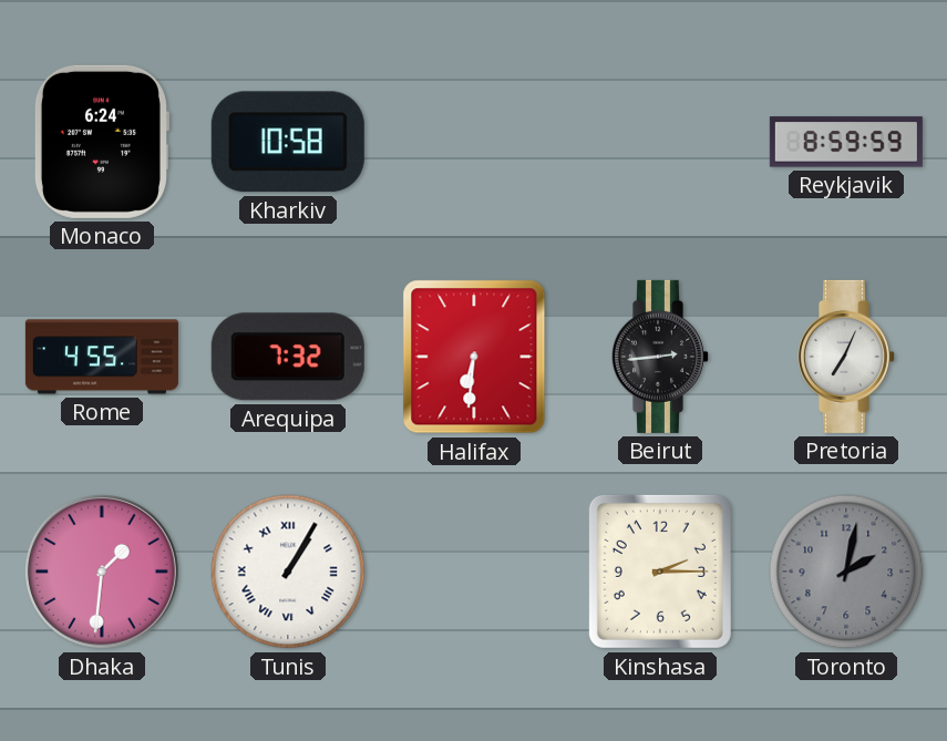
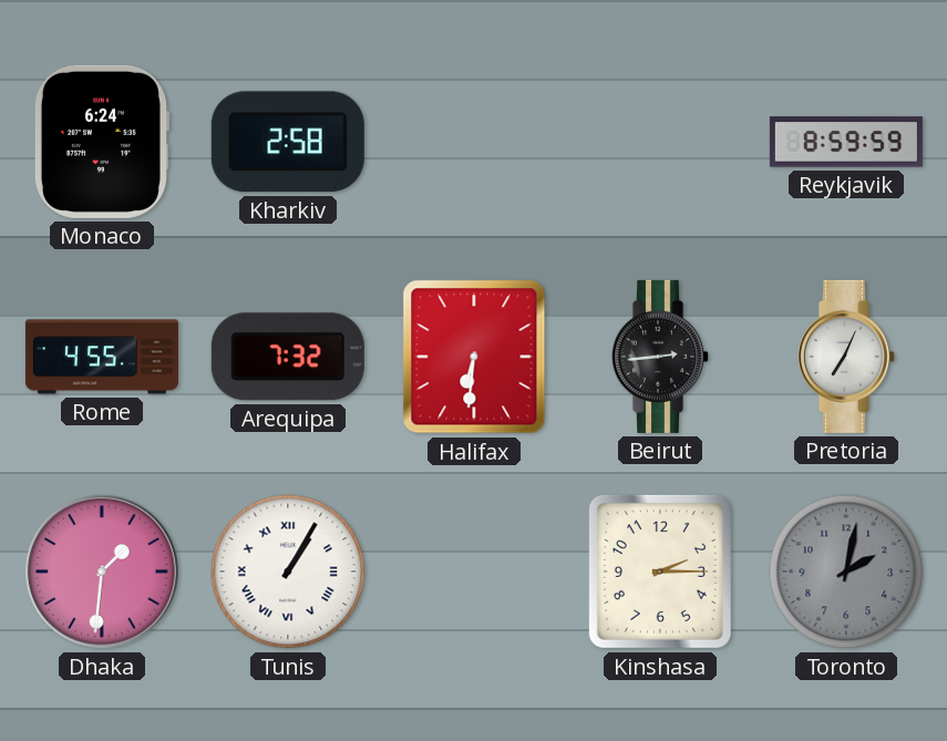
Kharkiv: 10:58 -> 2:58
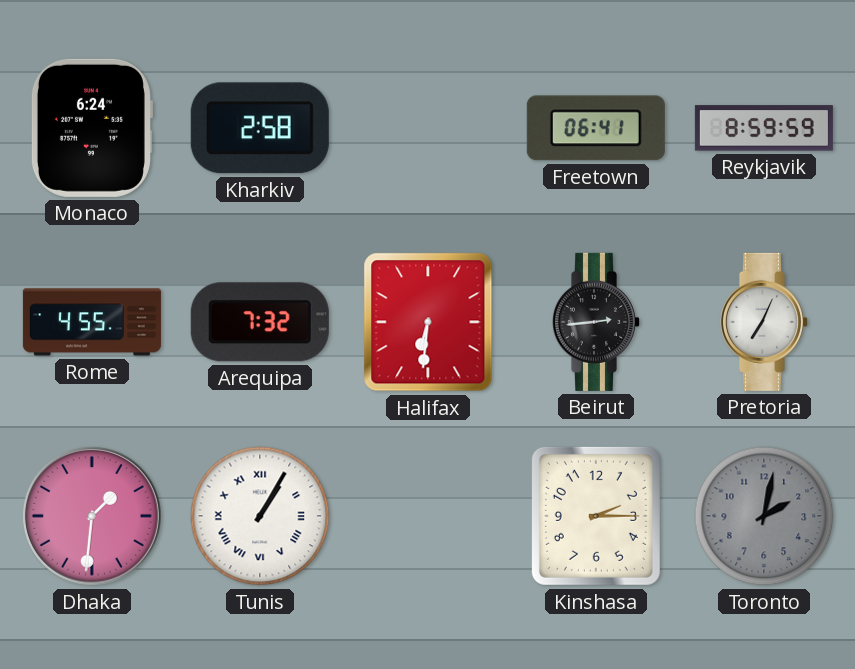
Freetown: none -> 06:41
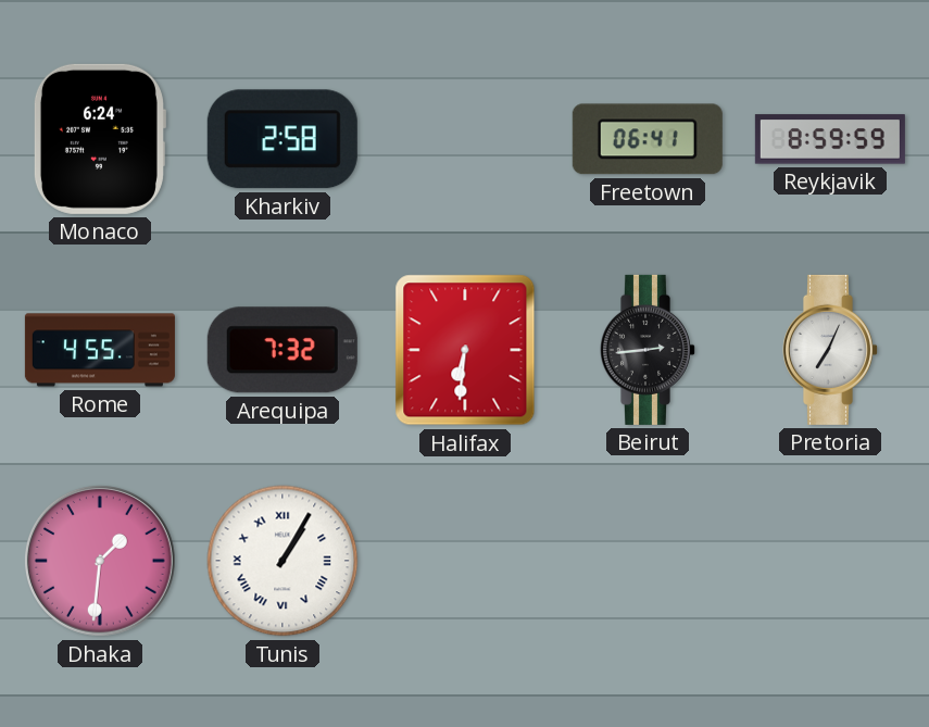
Kinshasa: 2:15 -> none
Toronto: 2:02 -> none
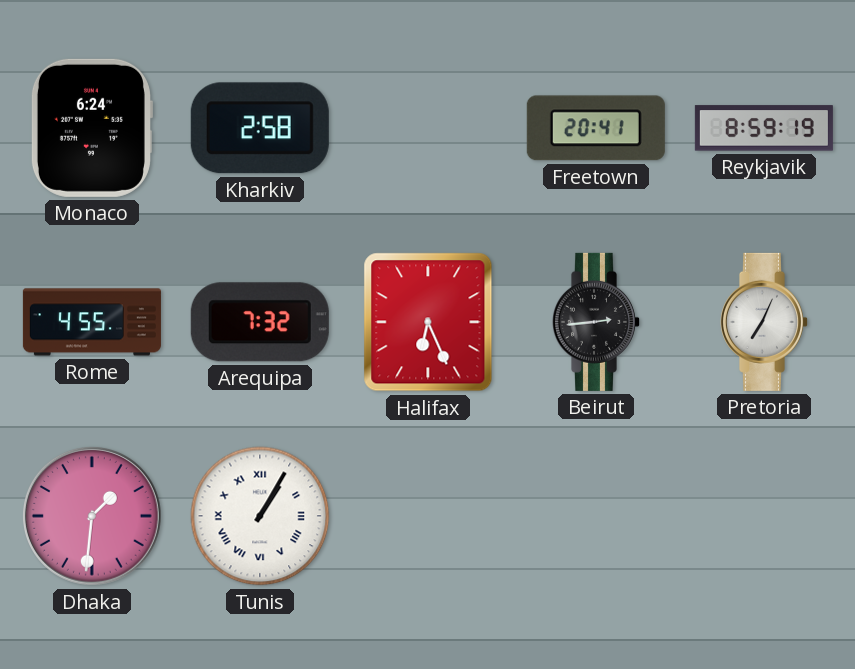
Freetown: 06:41 -> 20:41
Reykjavik: 8:59:59 -> 8:59:19
Halifax: 6:31 -> 6:26
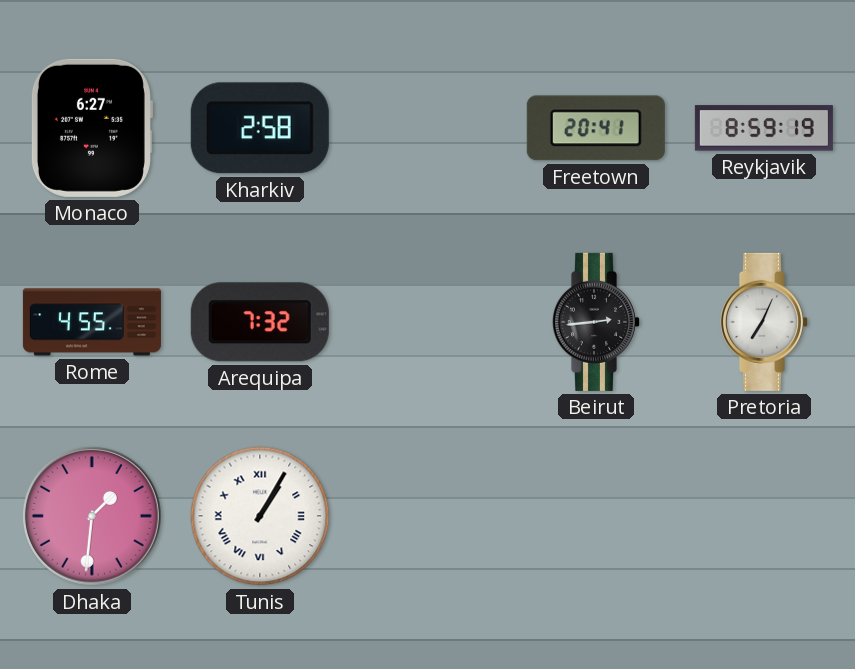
Monaco: 6:24 -> 6:27
Halifax: 6:26 -> none
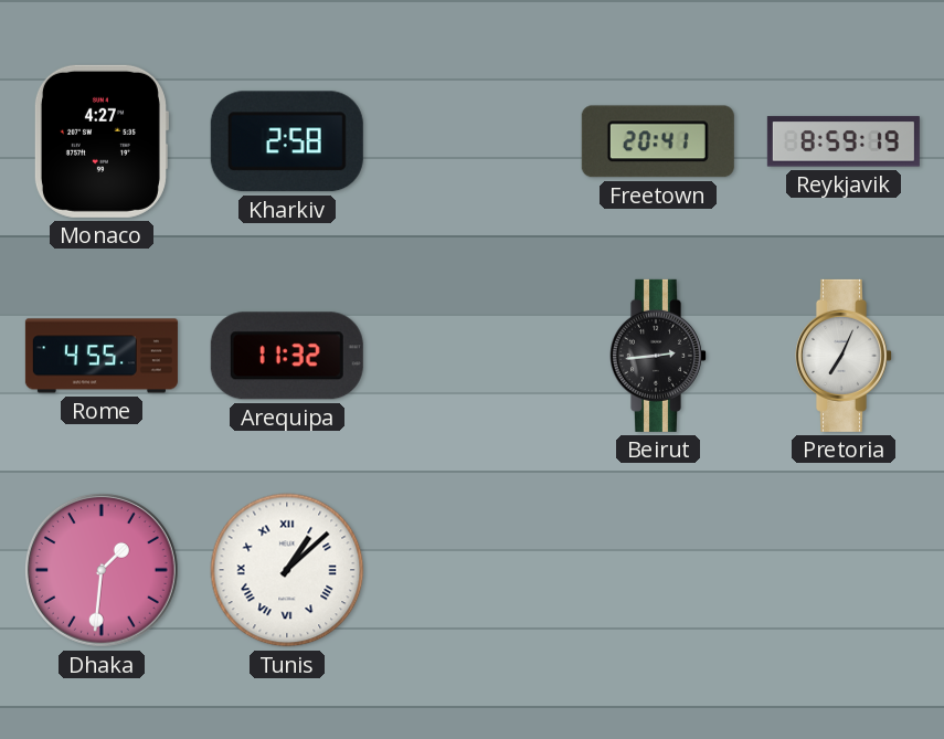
Monaco: 6:27 -> 4:27
Arequipa: 7:32 -> 11:32
Tunis: 1:05 -> 1:08
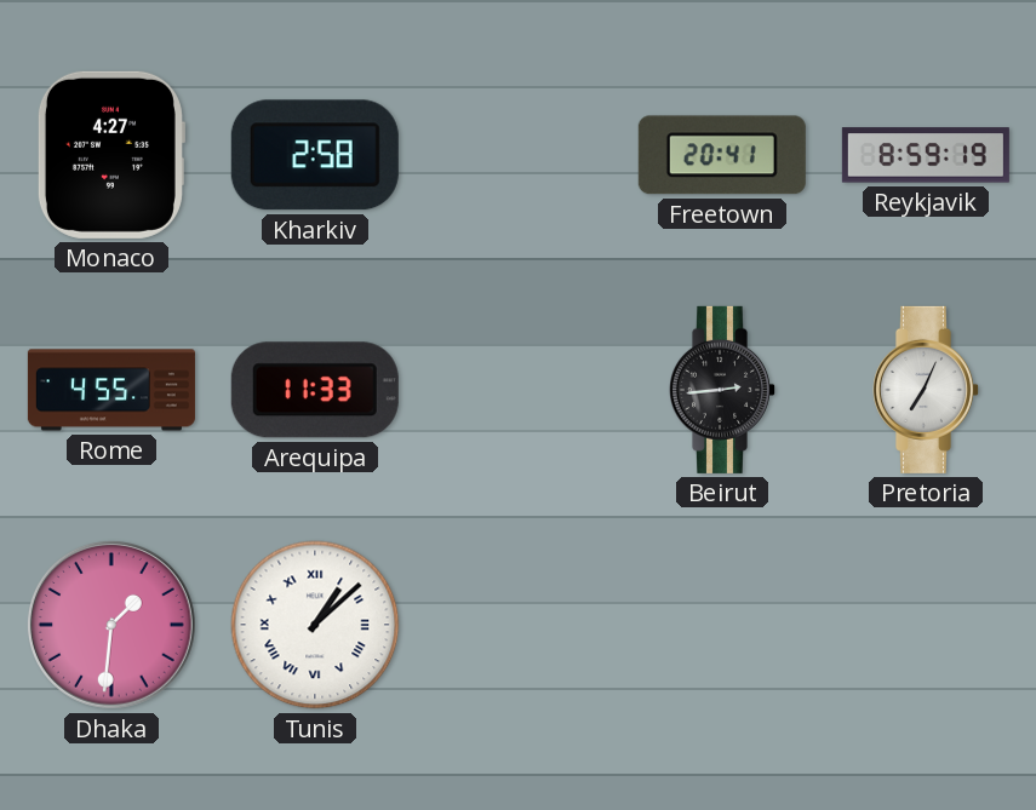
Arequipa: 11:32 -> 11:33
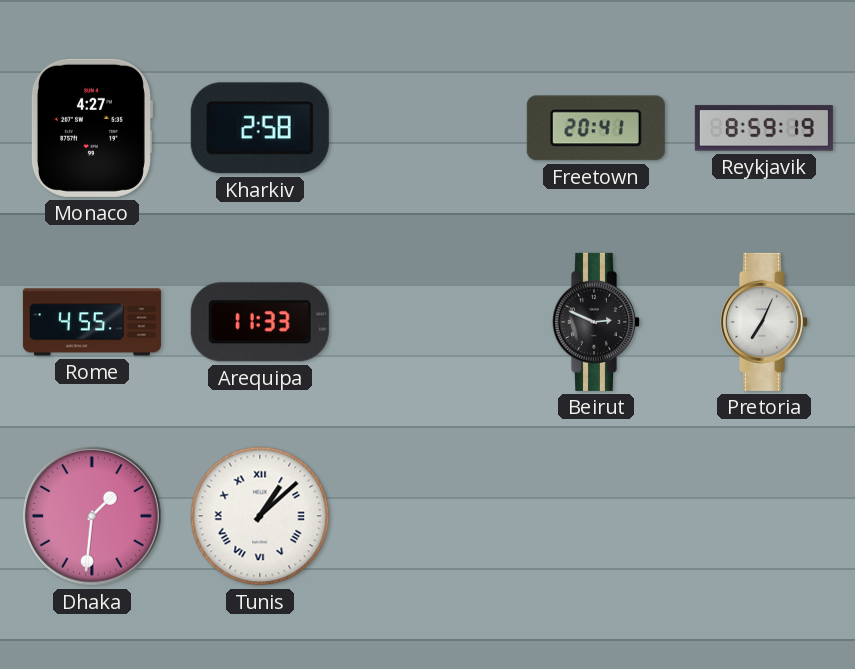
Beirut: 2:44 -> 2:49
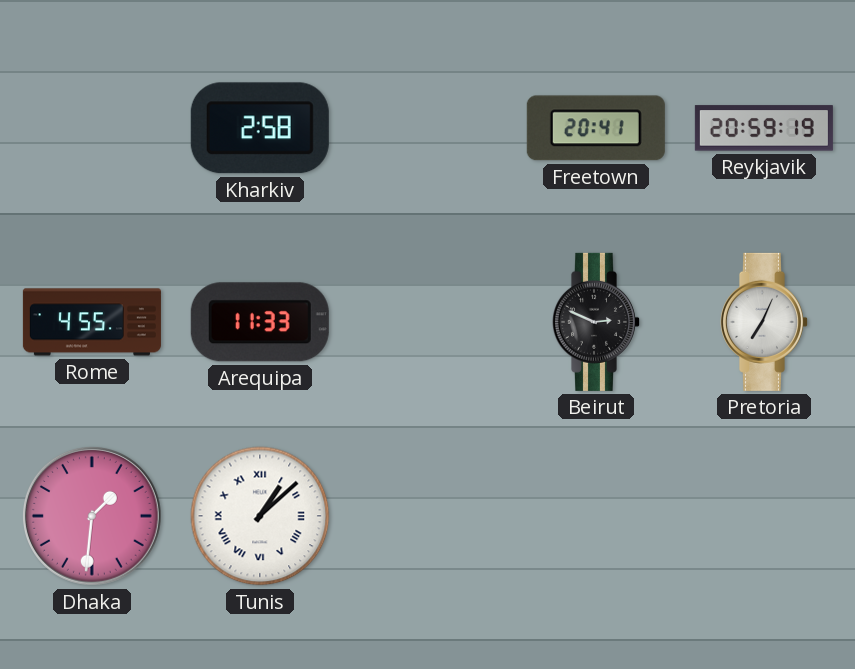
Monaco: 4:27 -> none
Reykjavik: 8:59 -> 20:59
